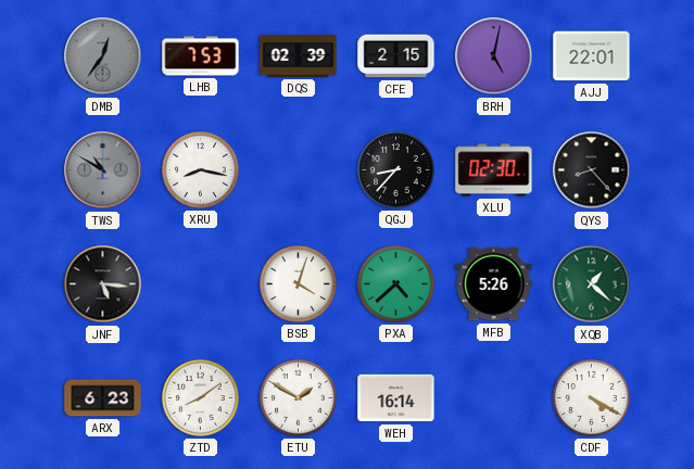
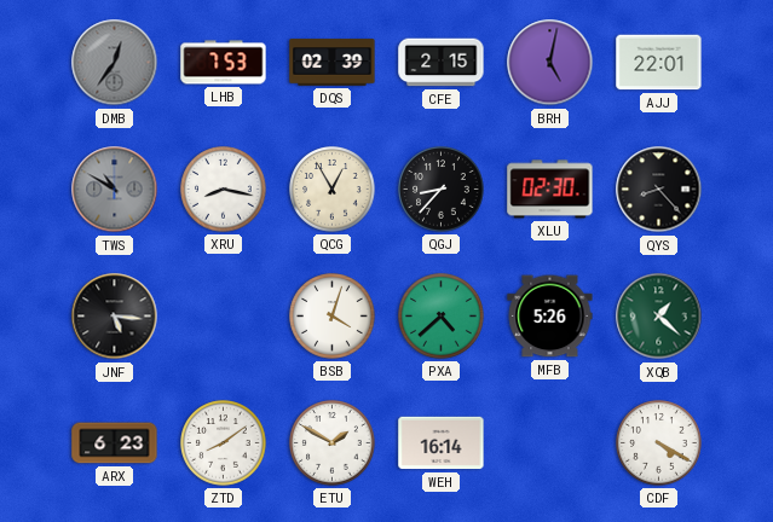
QCG: none -> 12:55
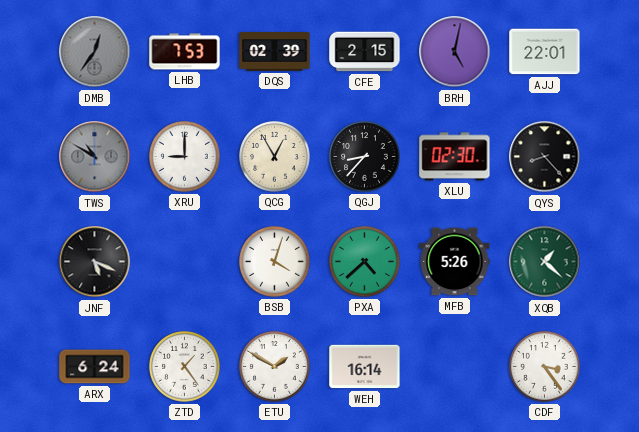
XRU: 8:17 -> 9:00
JNF: 5:16 -> 5:19
ARX: 6:23 -> 6:24
ZTD: 8:09 -> 1:24
CDF: 4:20 -> 3:24
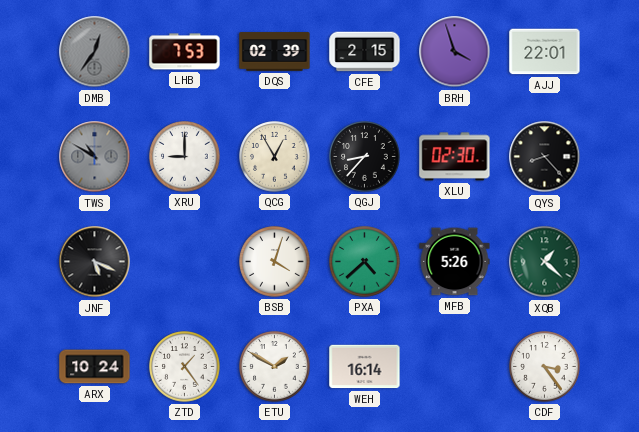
BRH: 5:02 -> 3:57
ARX: 6:24 -> 10:24
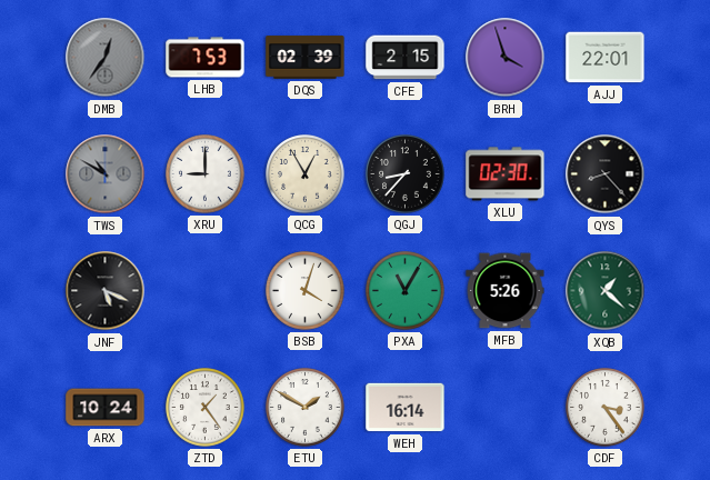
PXA: 4:38 -> 11:05
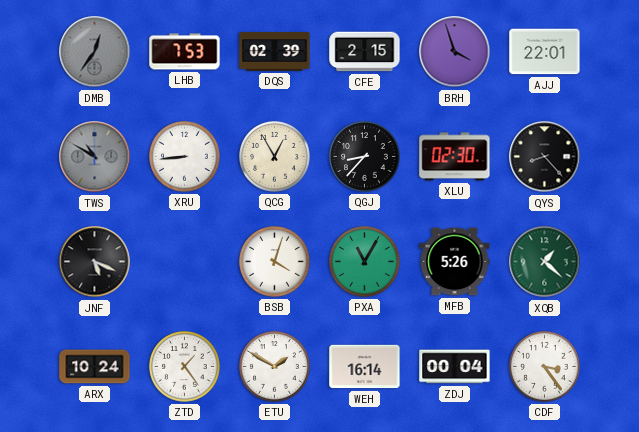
XRU: 9:00 -> 8:44
ZDJ: none -> 00:04
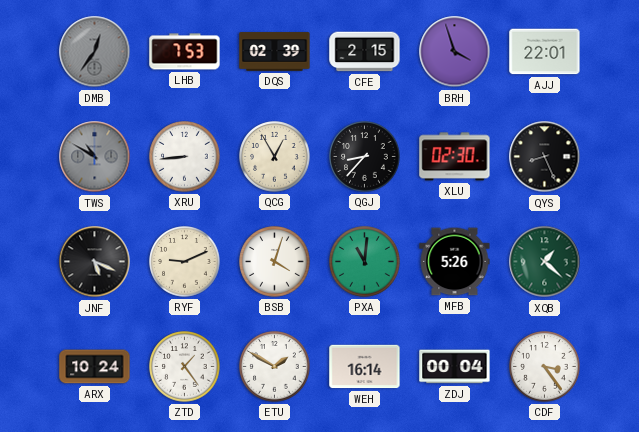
QYS: 8:23 -> 8:26
RYF: none -> 9:11
PXA: 11:05 -> 11:01
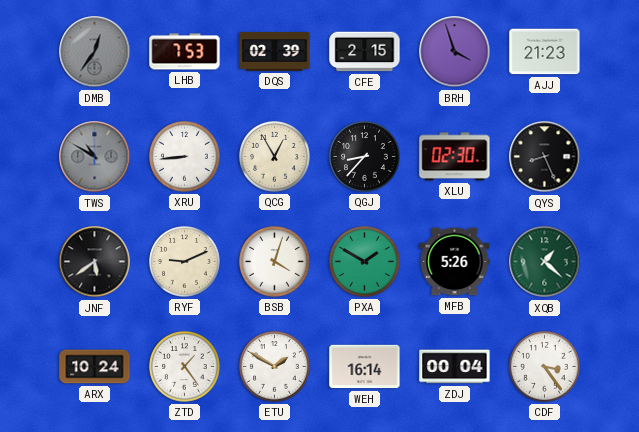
AJJ: 22:01 -> 21:23
JNF: 5:19 -> 5:39
PXA: 11:01 -> 1:50
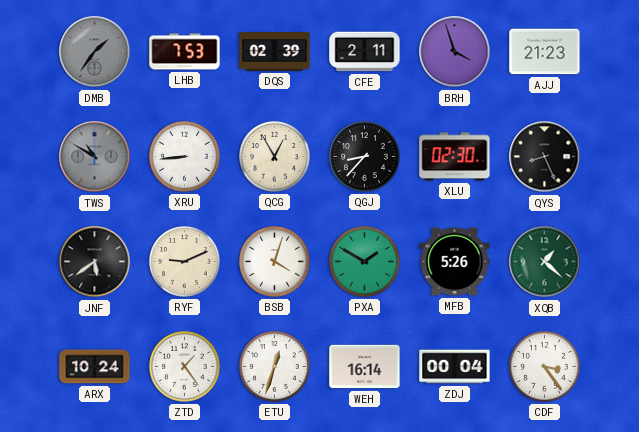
DMB: 12:36 -> 1:36
CFE: 2:15 -> 2:11
ETU: 1:50 -> 12:33
